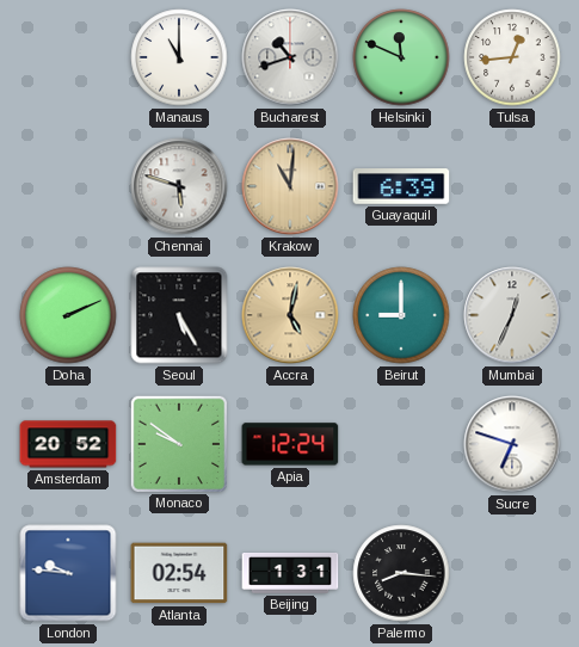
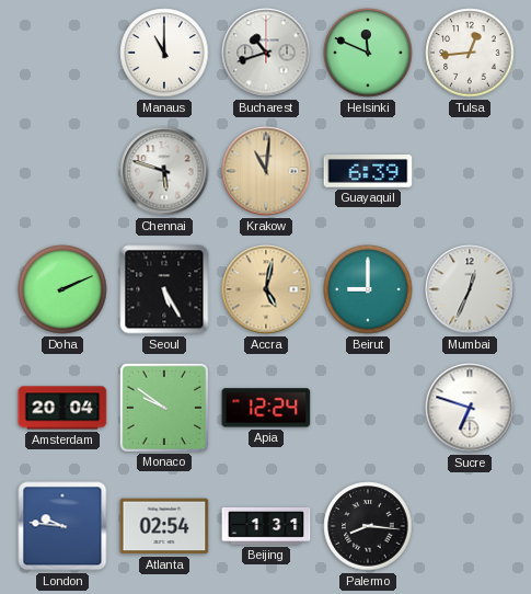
Amsterdam: 20:52 -> 20:04
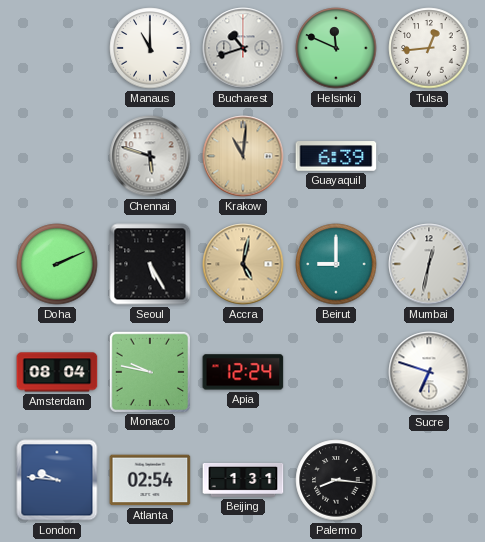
Mumbai: 12:34 -> 12:32
Amsterdam: 20:04 -> 08:04
Monaco: 9:51 -> 9:47
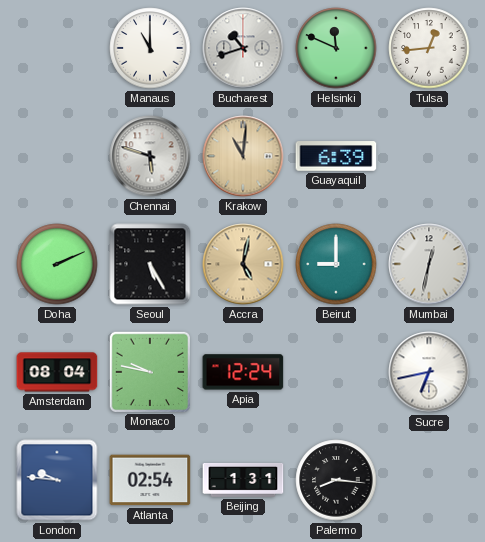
Sucre: 6:48 -> 6:43
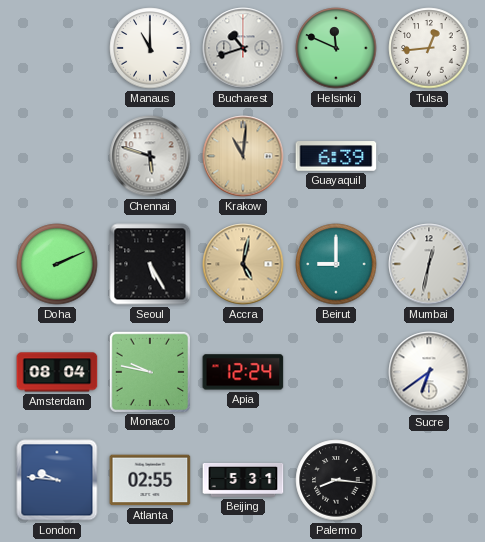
Sucre: 6:43 -> 6:39
Atlanta: 02:54 -> 02:55
Beijing: 1:31 -> 5:31
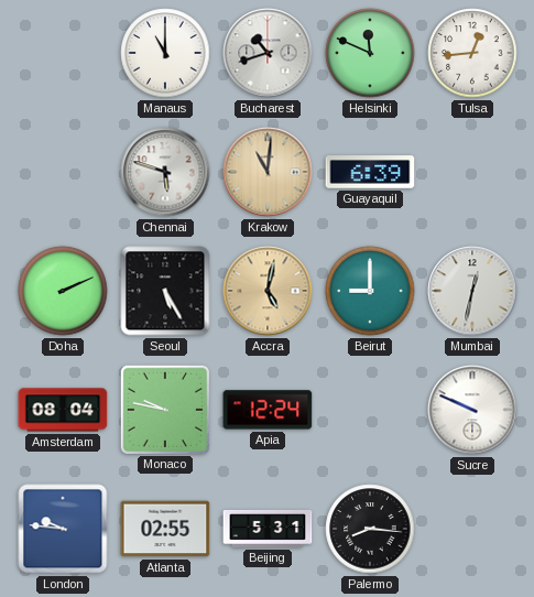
Sucre: 6:39 -> 9:49
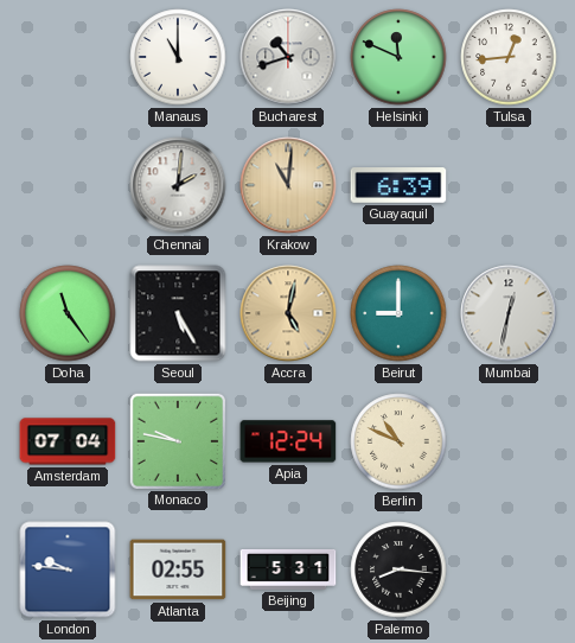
Chennai: 5:48 -> 2:01
Doha: 2:11 -> 11:24
Amsterdam: 08:04 -> 07:04
Berlin: none -> 10:49
Sucre: 9:49 -> none
